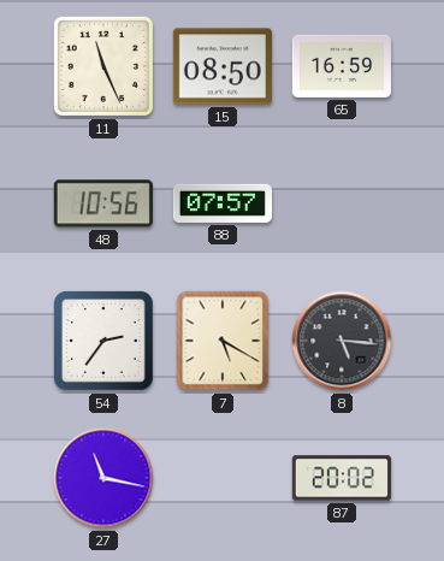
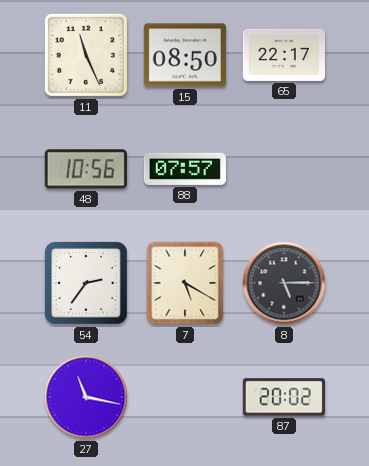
65: 16:59 -> 22:17
8: 5:16 -> 5:15
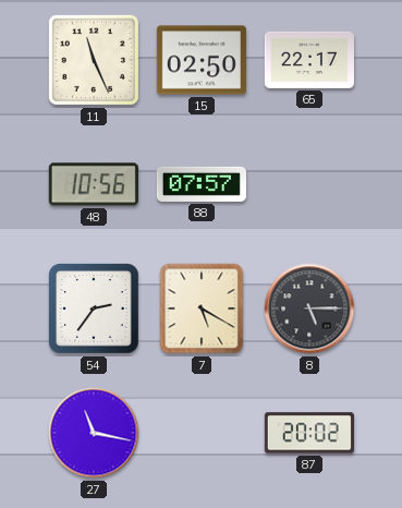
15: 08:50 -> 02:50
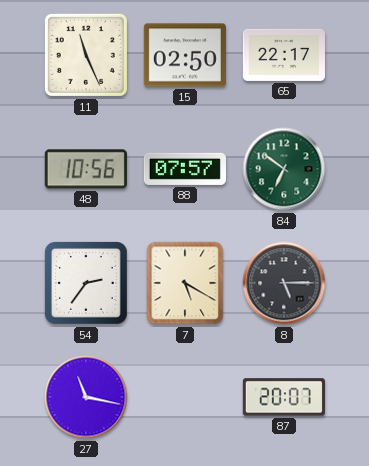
84: none -> 6:51
87: 20:02 -> 20:07
